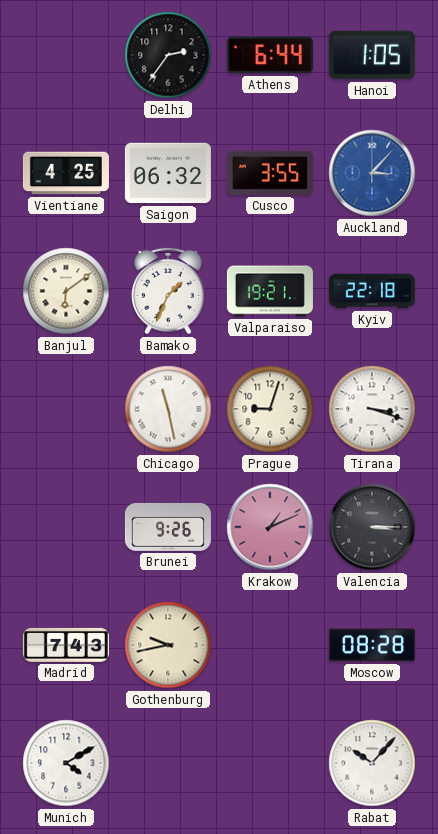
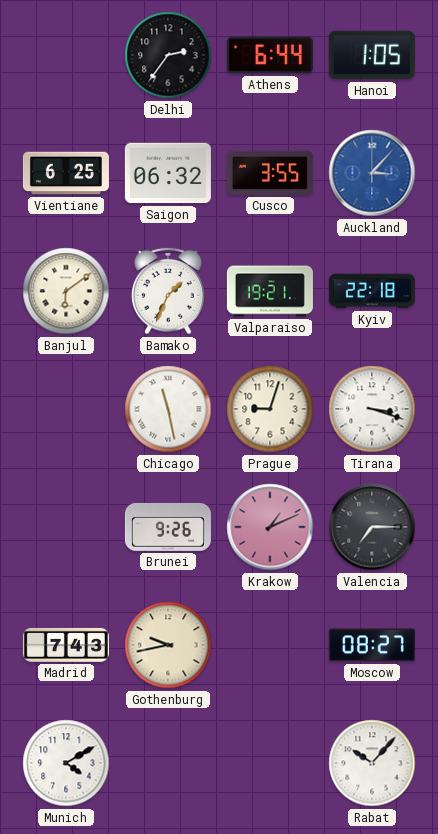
Vientiane: 4:25 -> 6:25
Valencia: 3:15 -> 7:15
Moscow: 08:28 -> 08:27
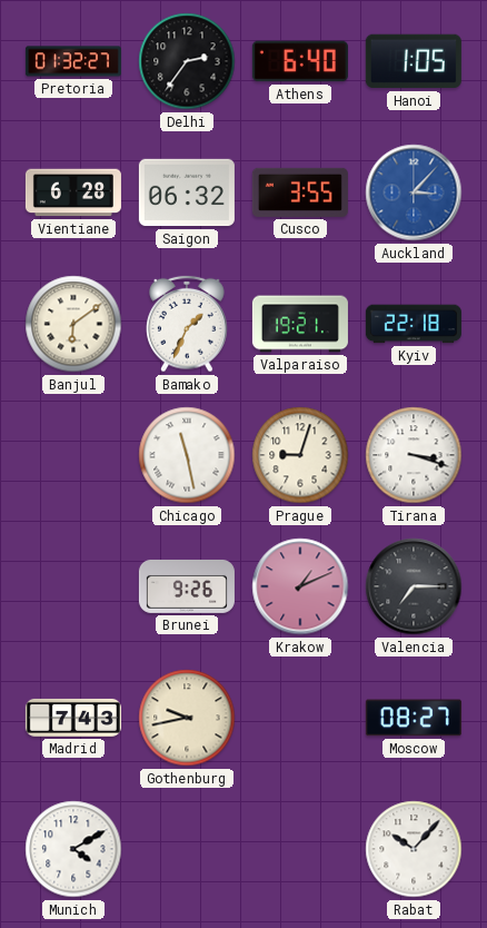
Pretoria: none -> 01:32
Athens: 6:44 -> 6:40
Vientiane: 6:25 -> 6:28
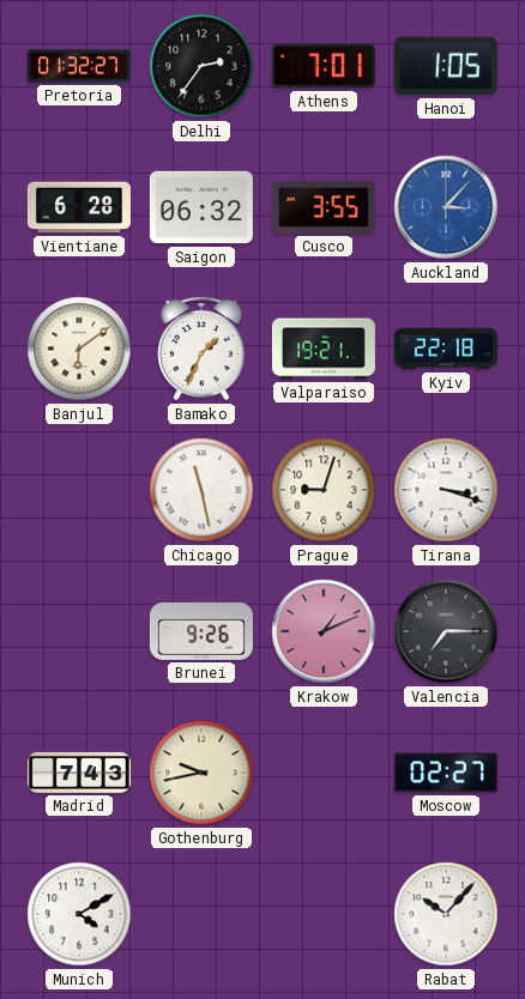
Athens: 6:40 -> 7:01
Moscow: 08:27 -> 02:27
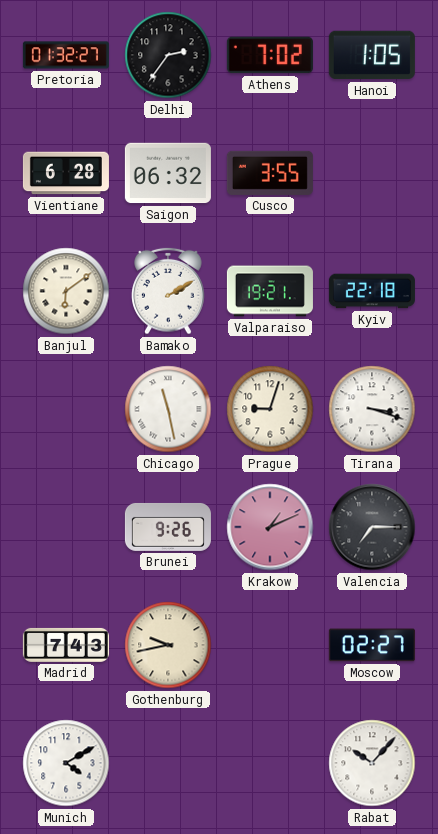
Athens: 7:01 -> 7:02
Auckland: 3:07 -> none
Bamako: 1:34 -> 2:10
